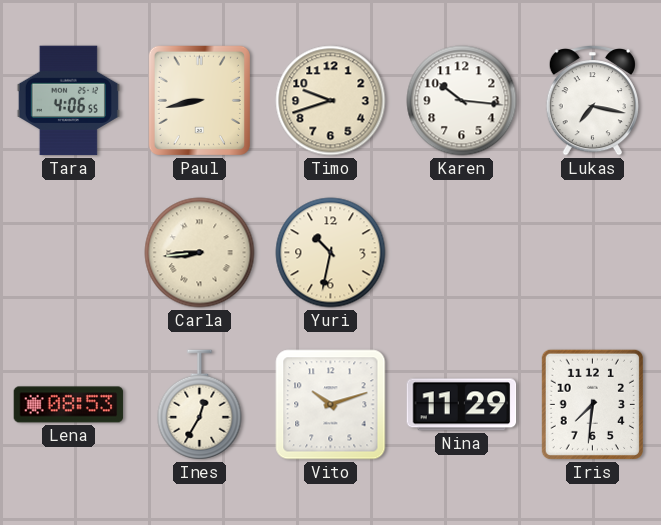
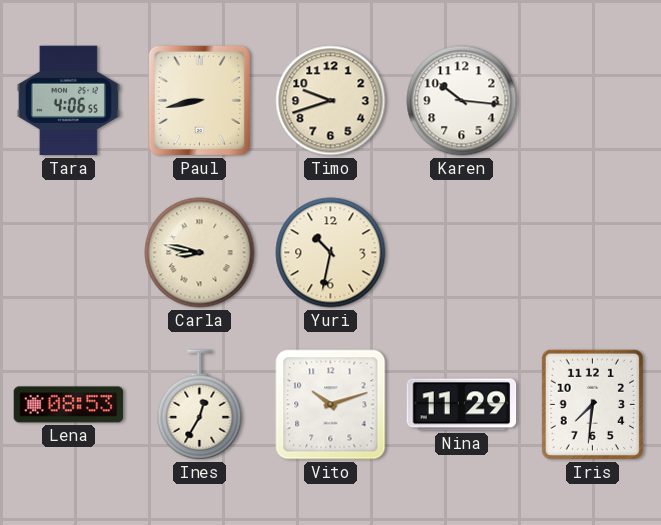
Lukas: 7:17 -> none
Carla: 8:44 -> 8:47
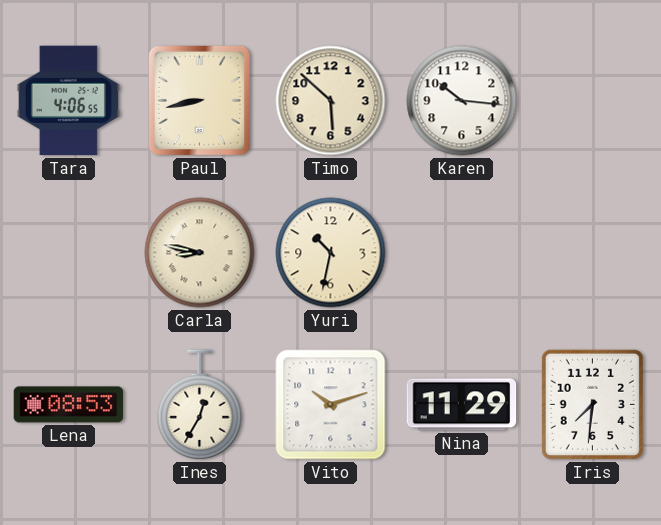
Timo: 9:42 -> 5:52
